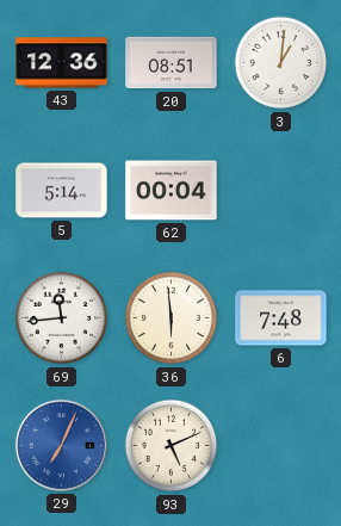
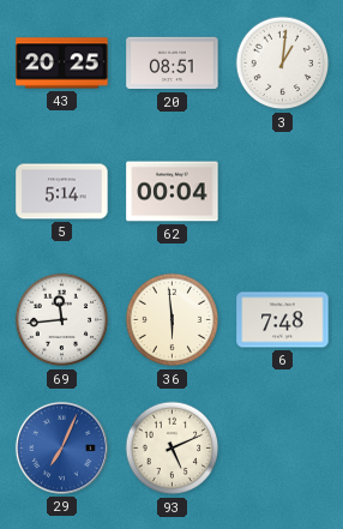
43: 12:36 -> 20:25
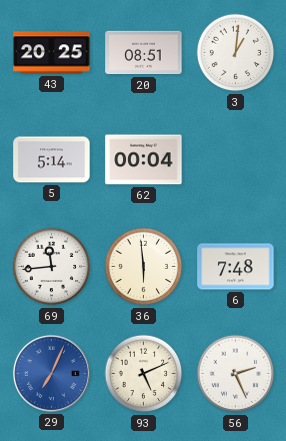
56: none -> 2:26
